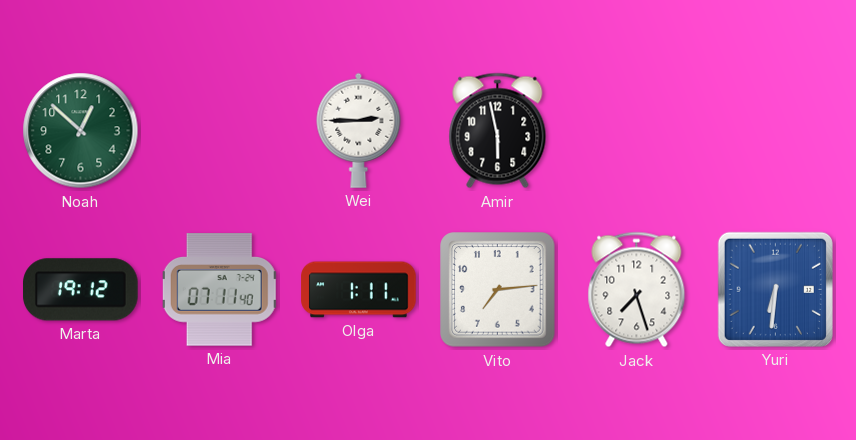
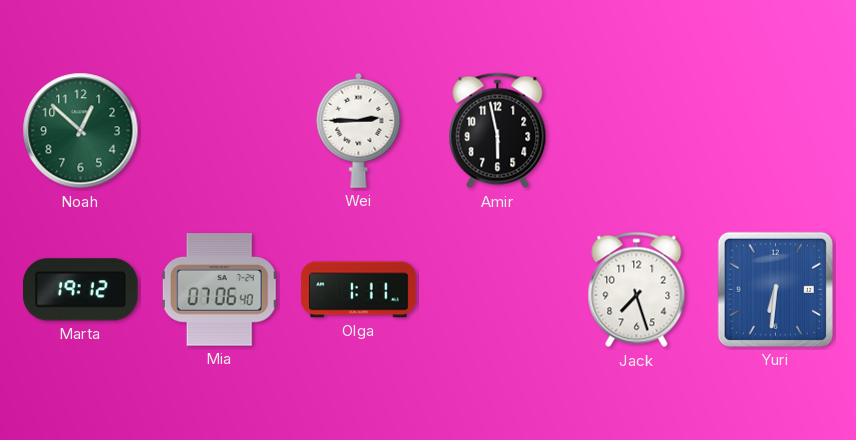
Mia: 07:11 -> 07:06
Vito: 7:14 -> none
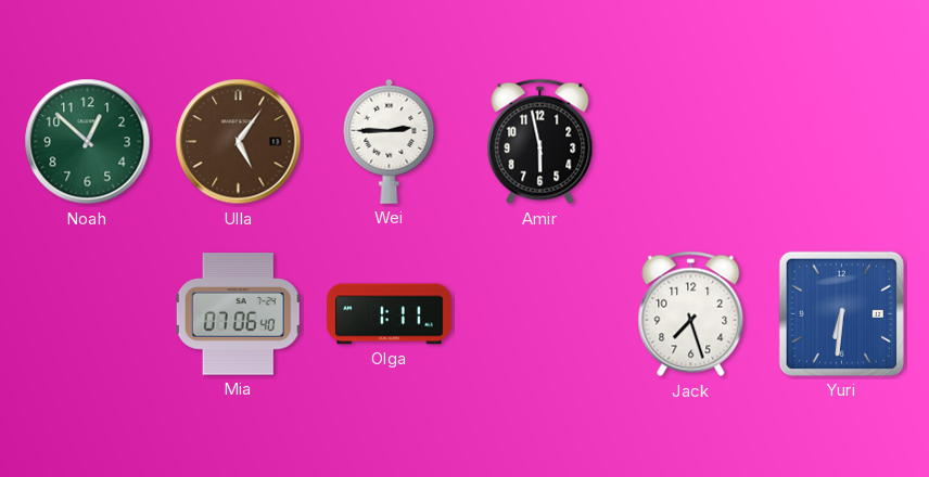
Ulla: none -> 5:06
Marta: 19:12 -> none
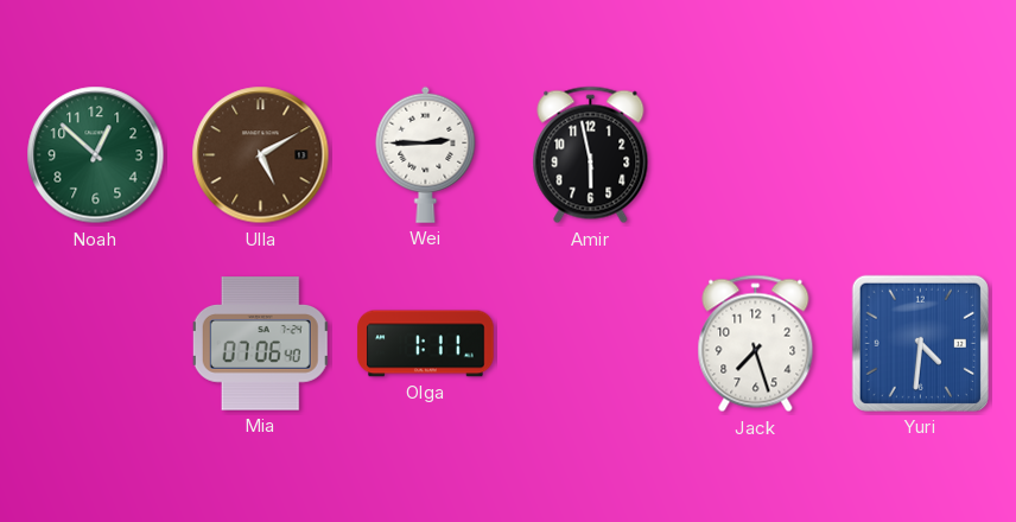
Ulla: 5:06 -> 5:10
Yuri: 6:31 -> 4:31
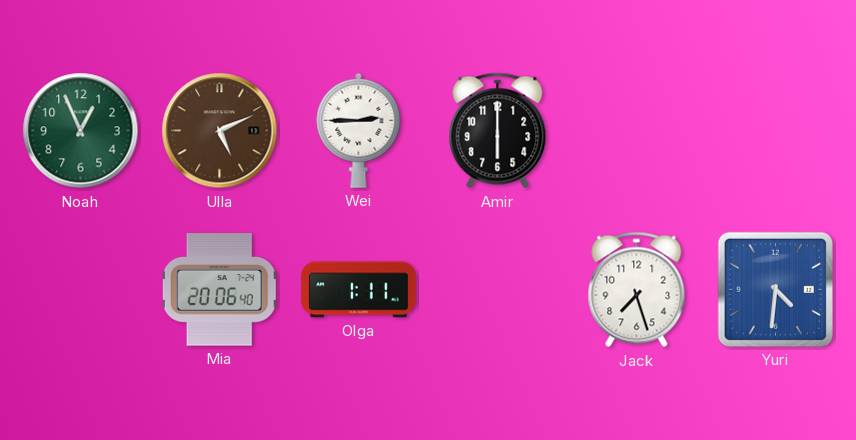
Noah: 12:52 -> 12:56
Ulla: 5:10 -> 5:11
Amir: 5:58 -> 6:00
Mia: 07:06 -> 20:06
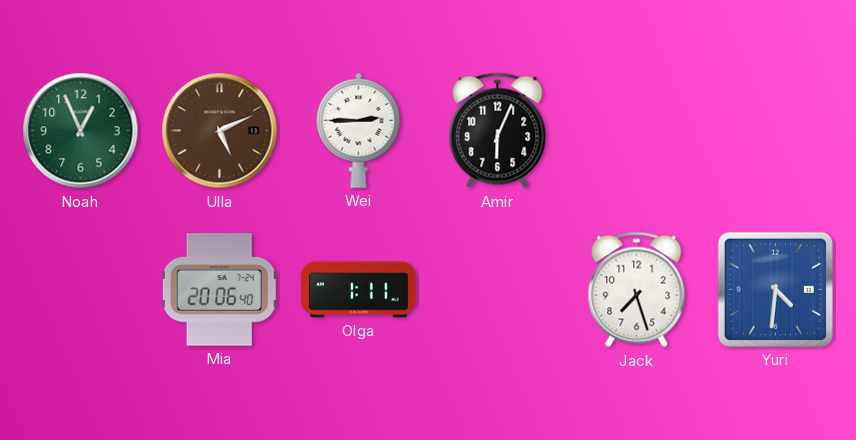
Amir: 6:00 -> 6:04
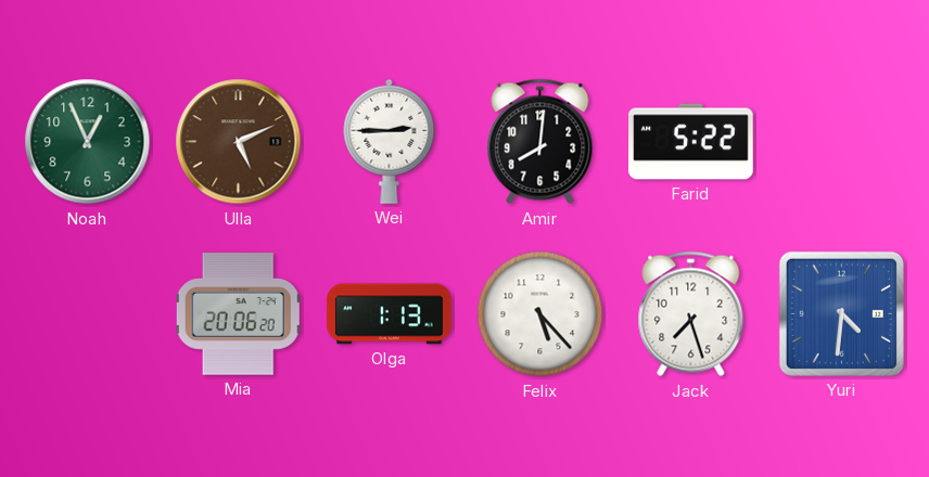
Amir: 6:04 -> 8:01
Farid: none -> 5:22
Mia: 20:06:40 -> 20:06:20
Olga: 1:11 -> 1:13
Felix: none -> 5:23
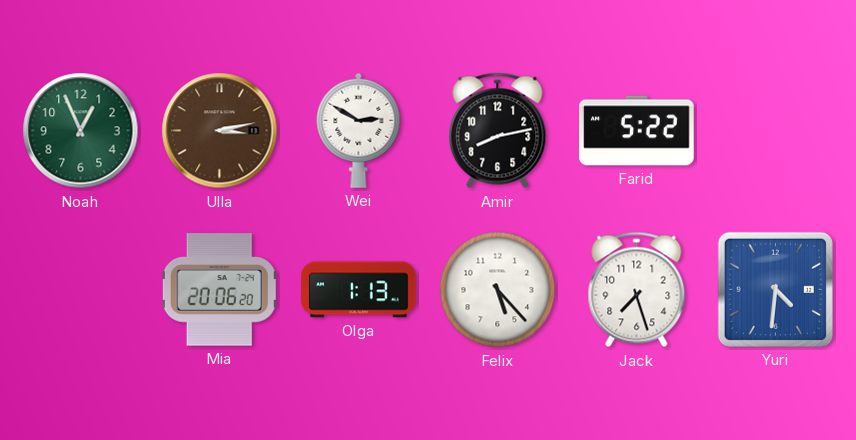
Ulla: 5:11 -> 3:13
Wei: 2:45 -> 2:50
Amir: 8:01 -> 8:13
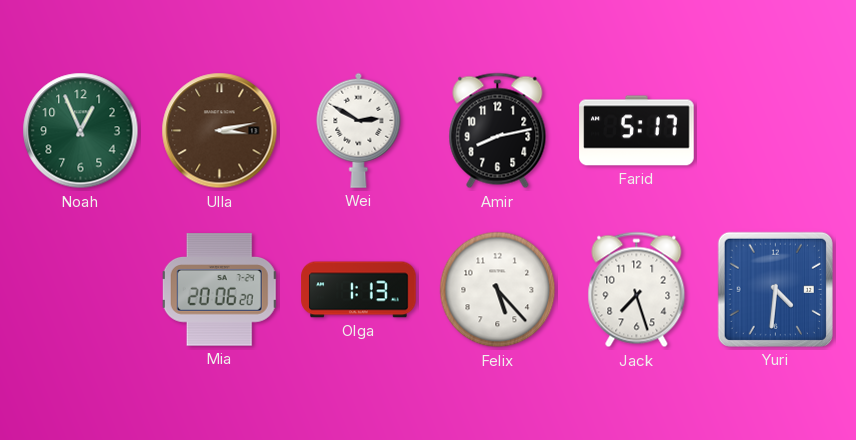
Farid: 5:22 -> 5:17
